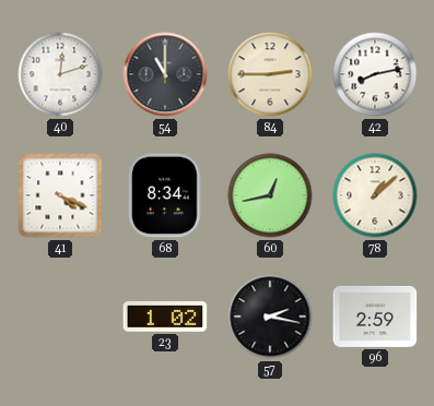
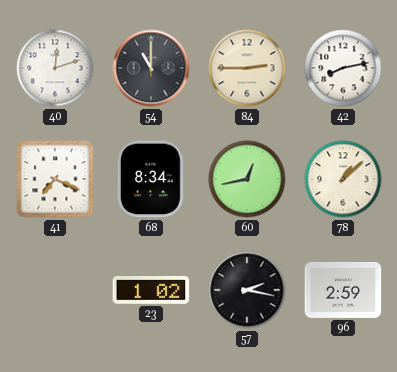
41: 4:19 -> 7:19
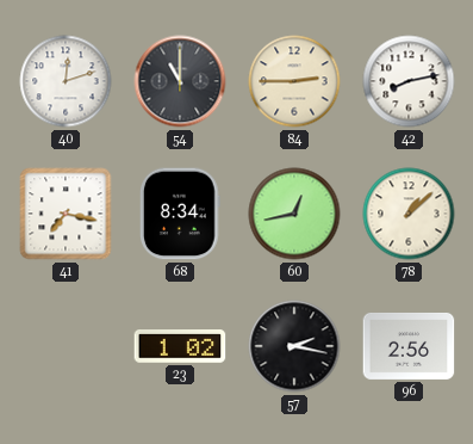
41: 7:19 -> 7:17
96: 2:59 -> 2:56
